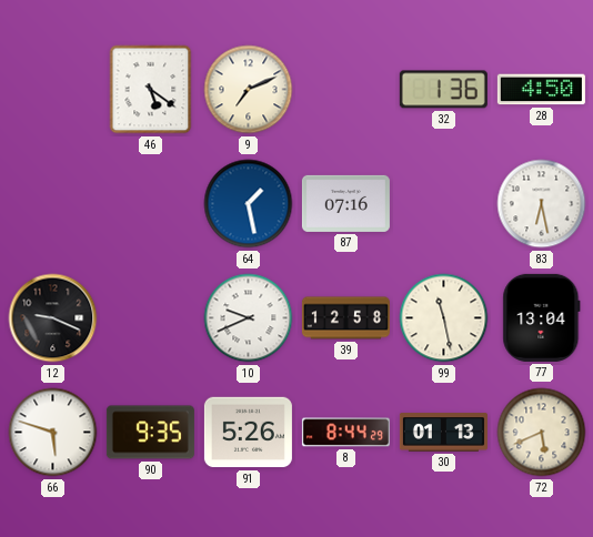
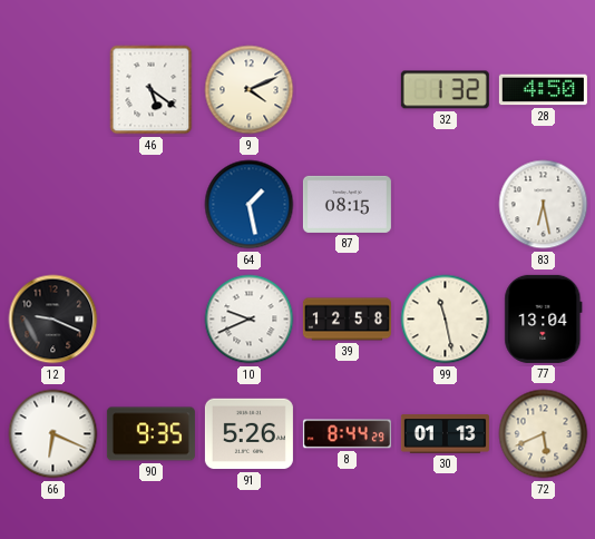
9: 7:11 -> 4:11
32: 1:36 -> 1:32
87: 07:16 -> 08:15
66: 5:48 -> 6:19
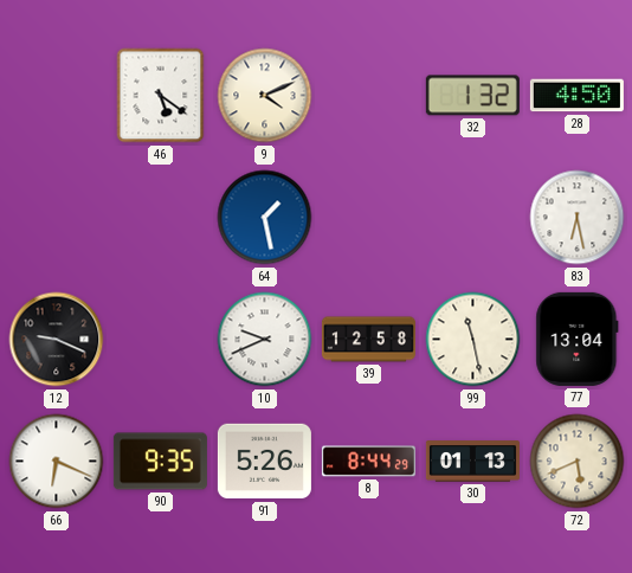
87: 08:15 -> none
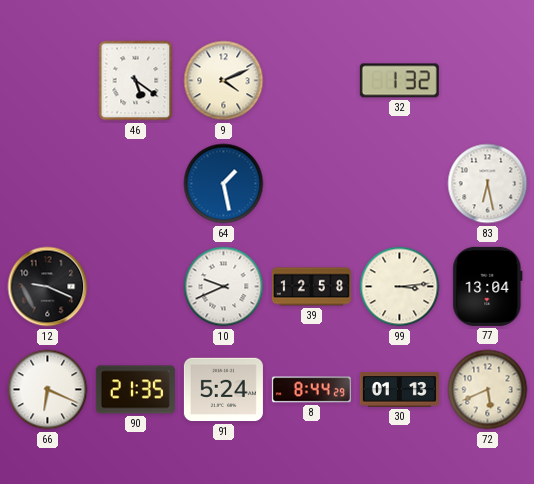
28: 4:50 -> none
99: 11:28 -> 3:14
90: 9:35 -> 21:35
91: 5:26 -> 5:24
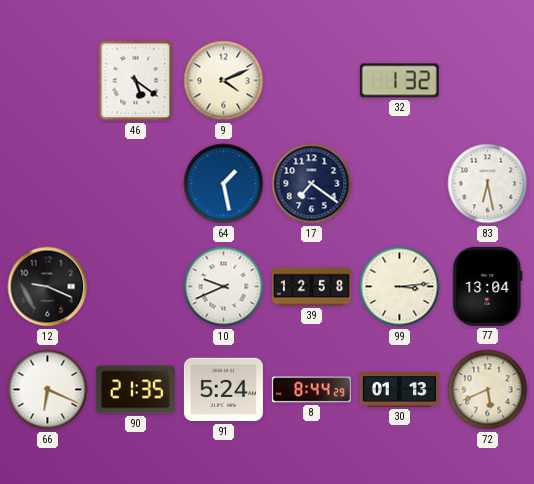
17: none -> 7:21
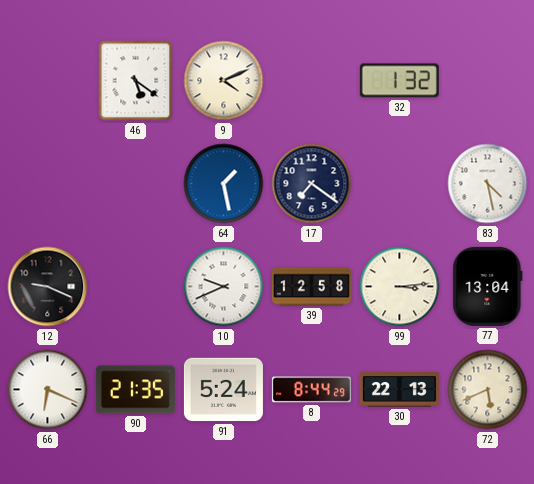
83: 6:28 -> 4:28
30: 01:13 -> 22:13
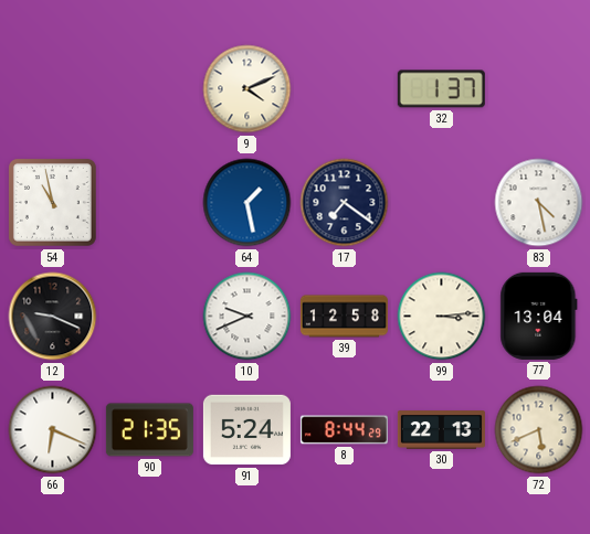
46: 5:21 -> none
32: 1:32 -> 1:37
54: none -> 10:58
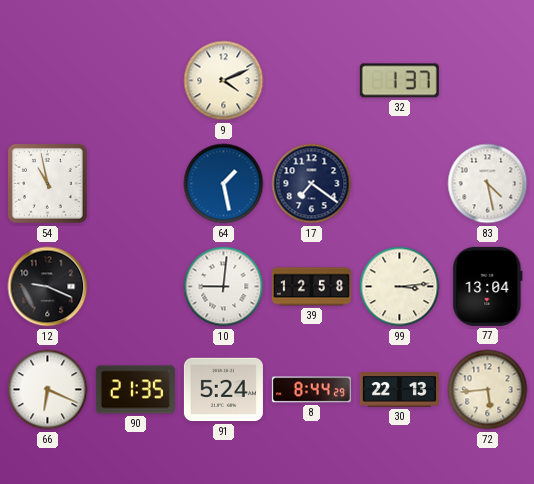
10: 9:41 -> 9:01
72: 5:41 -> 5:44
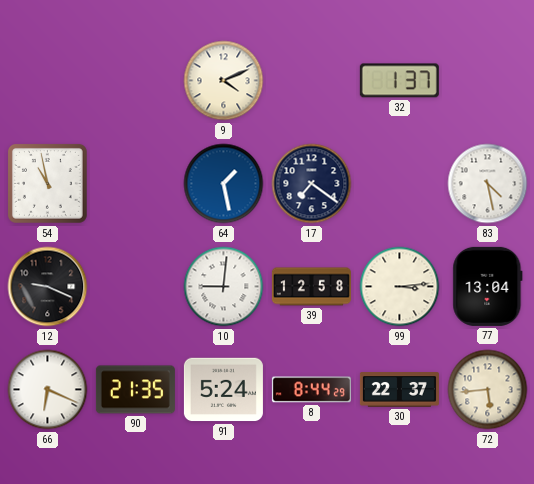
30: 22:13 -> 22:37
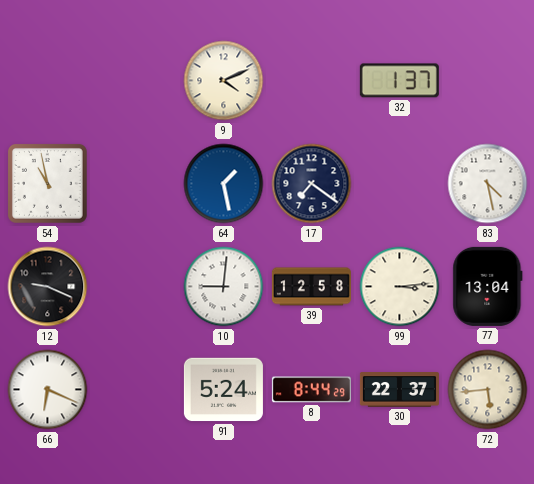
90: 21:35 -> none
